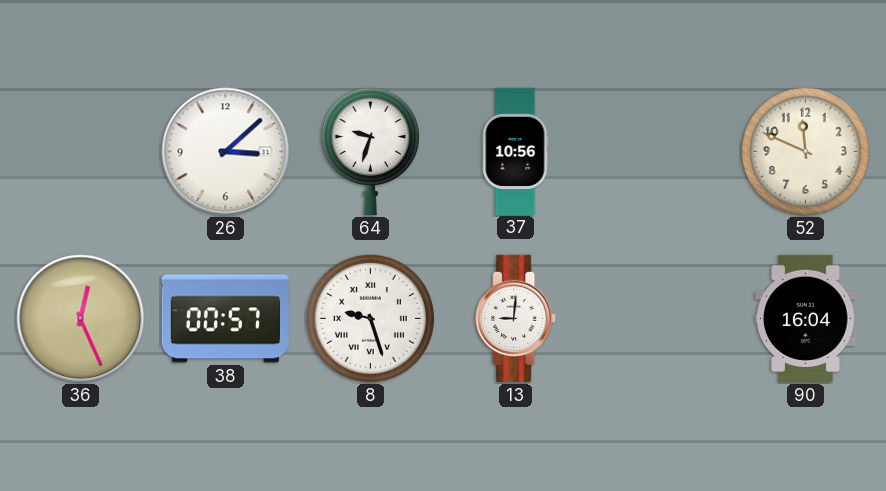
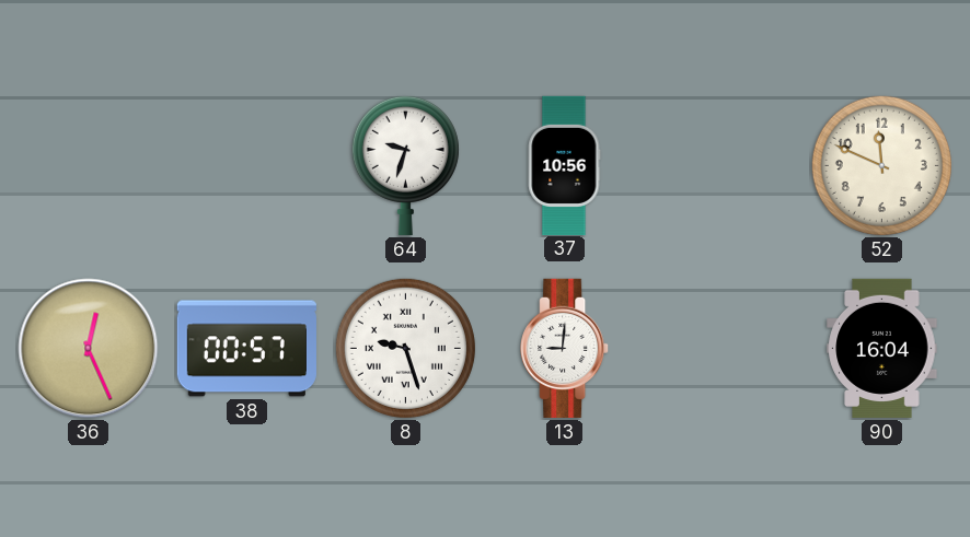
26: 3:08 -> none
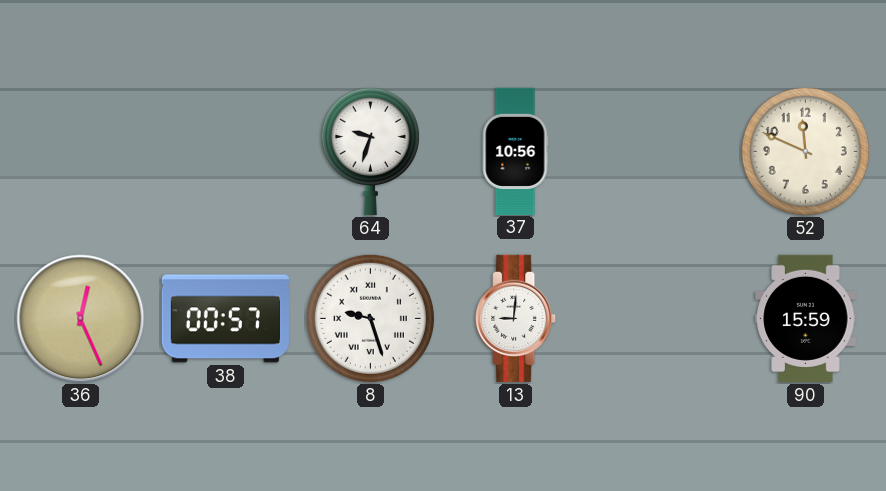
90: 16:04 -> 15:59
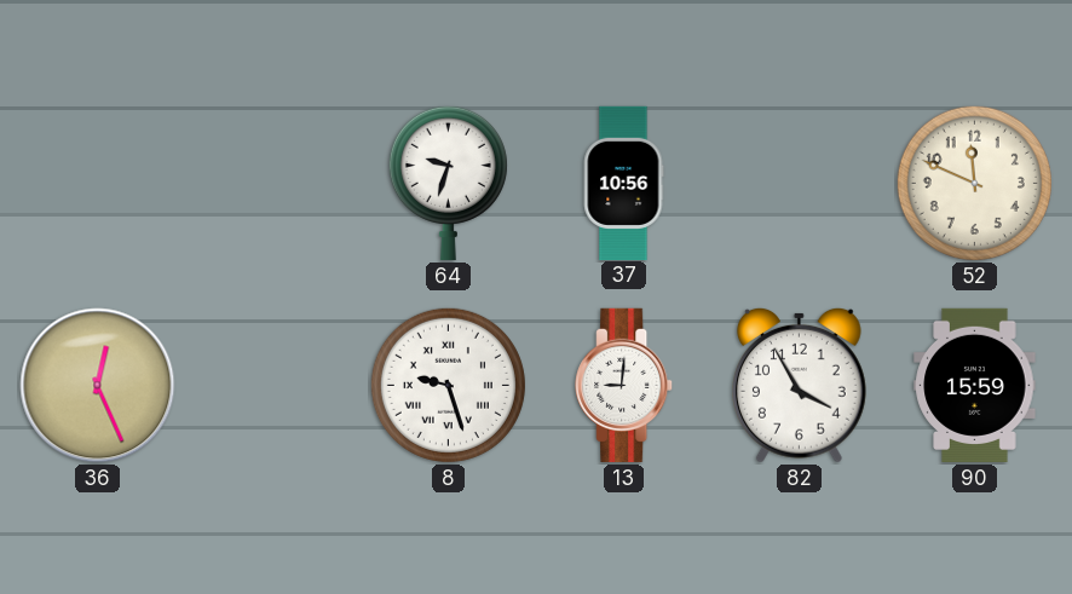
38: 00:57 -> none
82: none -> 3:55
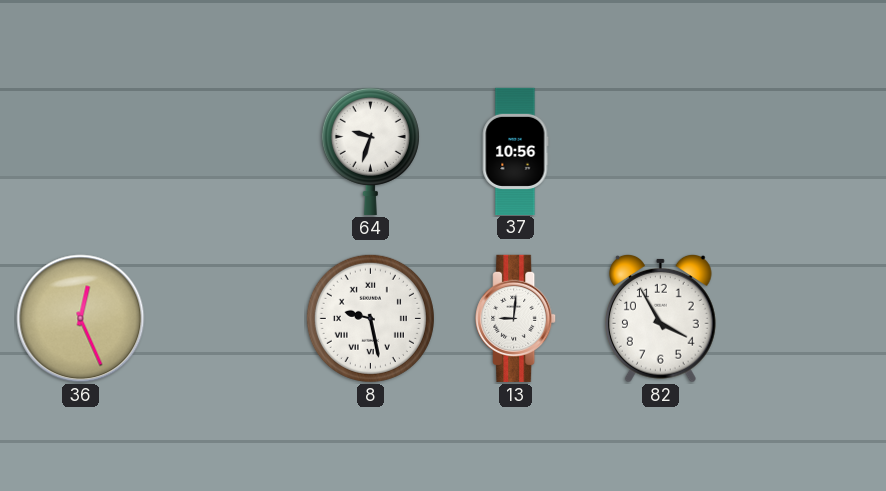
52: 11:49 -> none
8: 9:27 -> 9:28
90: 15:59 -> none
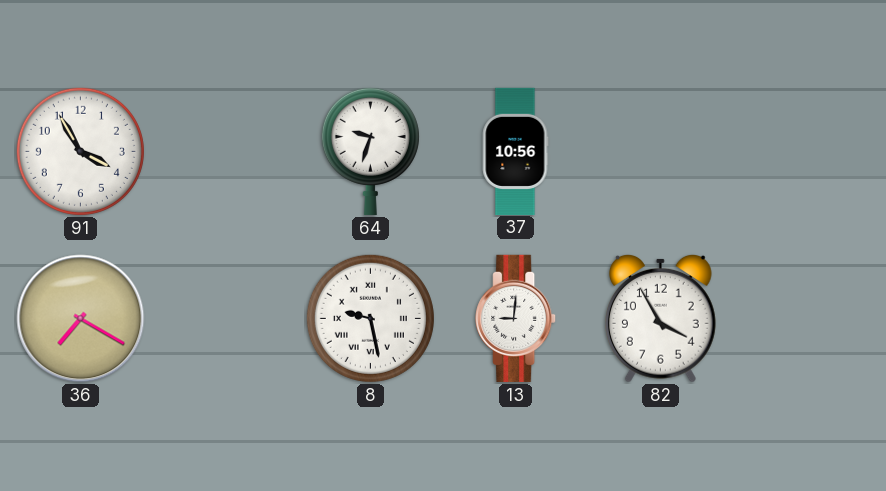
91: none -> 3:55
36: 12:26 -> 7:20
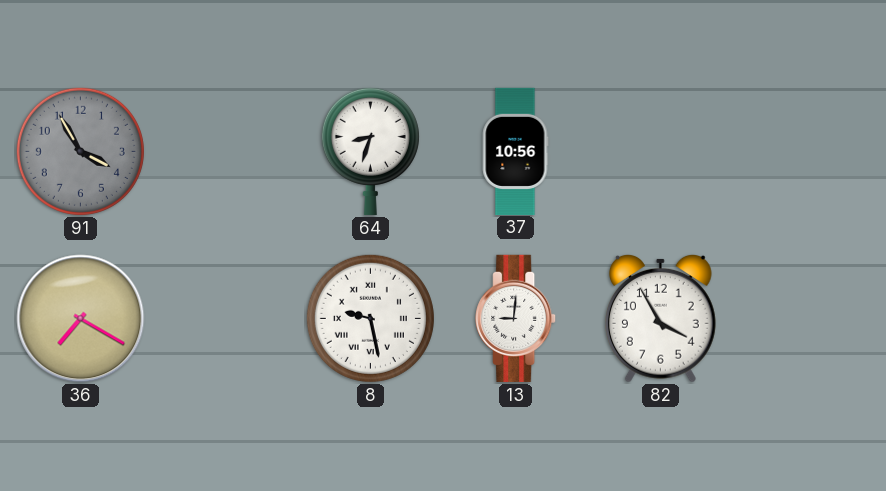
91 dial: white -> grey
64: 9:33 -> 8:33
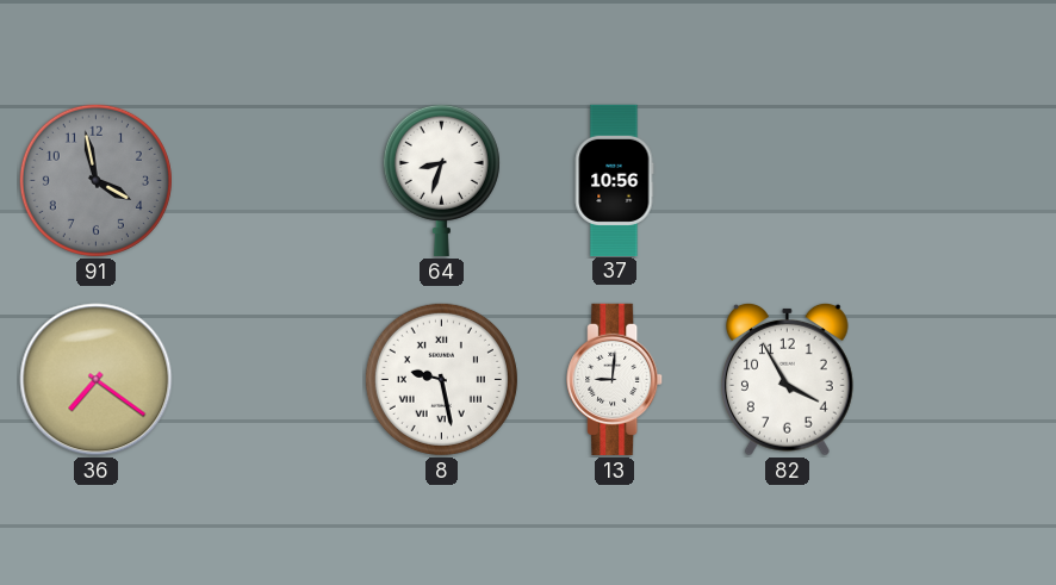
91: 3:55 -> 3:58
36: 7:20 -> 7:21
